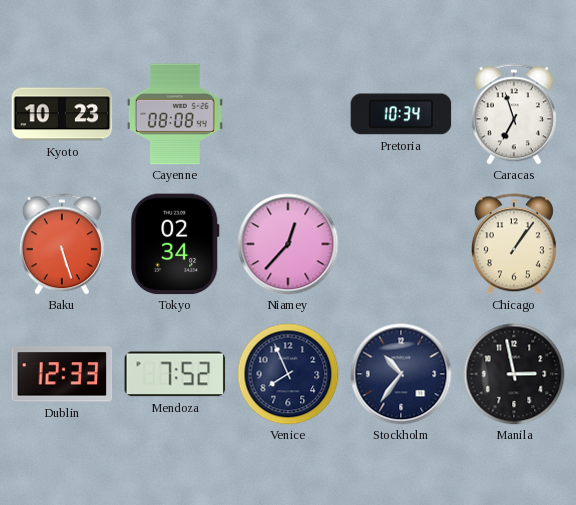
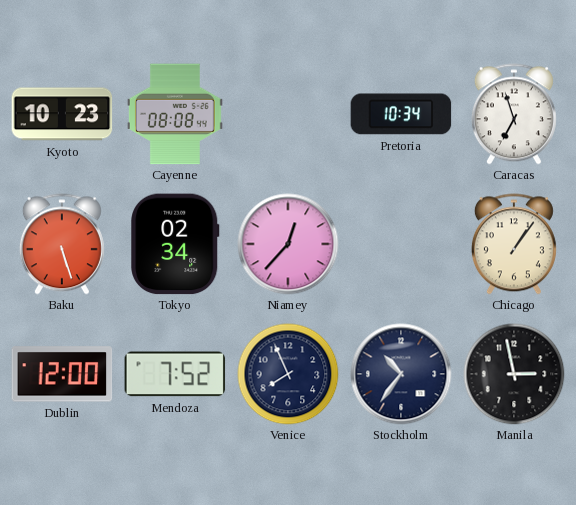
Dublin: 12:33 -> 12:00
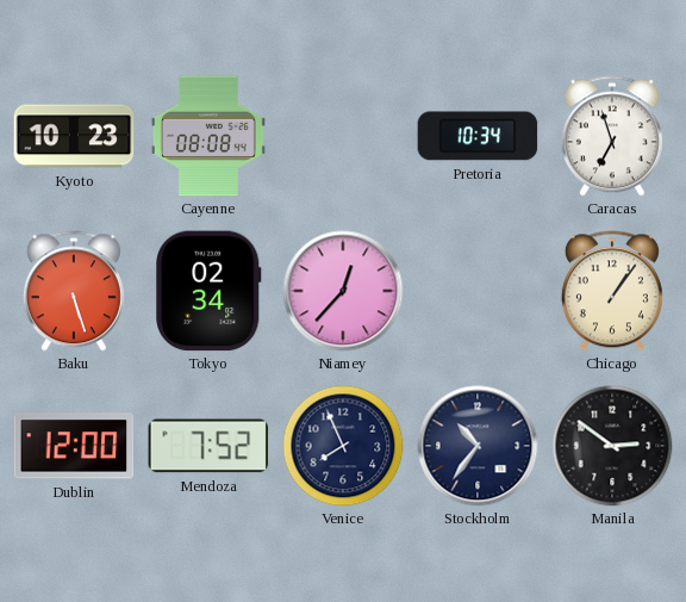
Manila: 2:58 -> 2:51
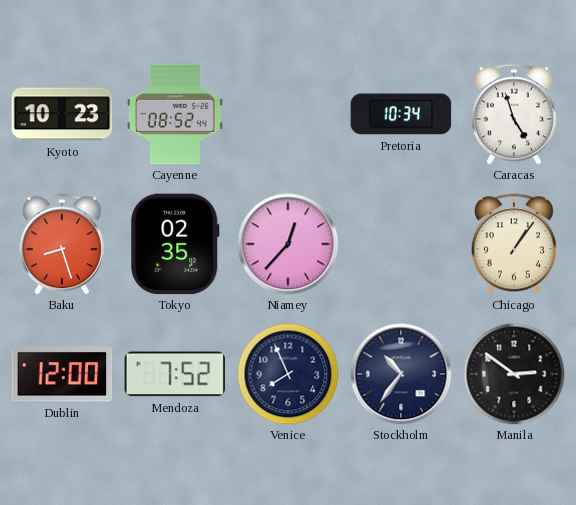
Cayenne: 08:08 -> 08:52
Caracas: 6:57 -> 4:57
Baku: 5:27 -> 8:27
Tokyo: 02:34 -> 02:35
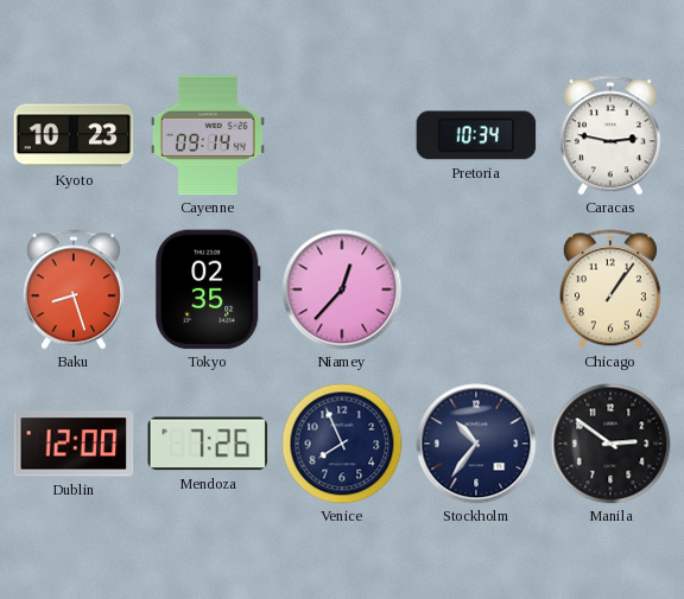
Cayenne: 08:52 -> 09:14
Caracas: 4:57 -> 2:47
Mendoza: 7:52 -> 7:26
